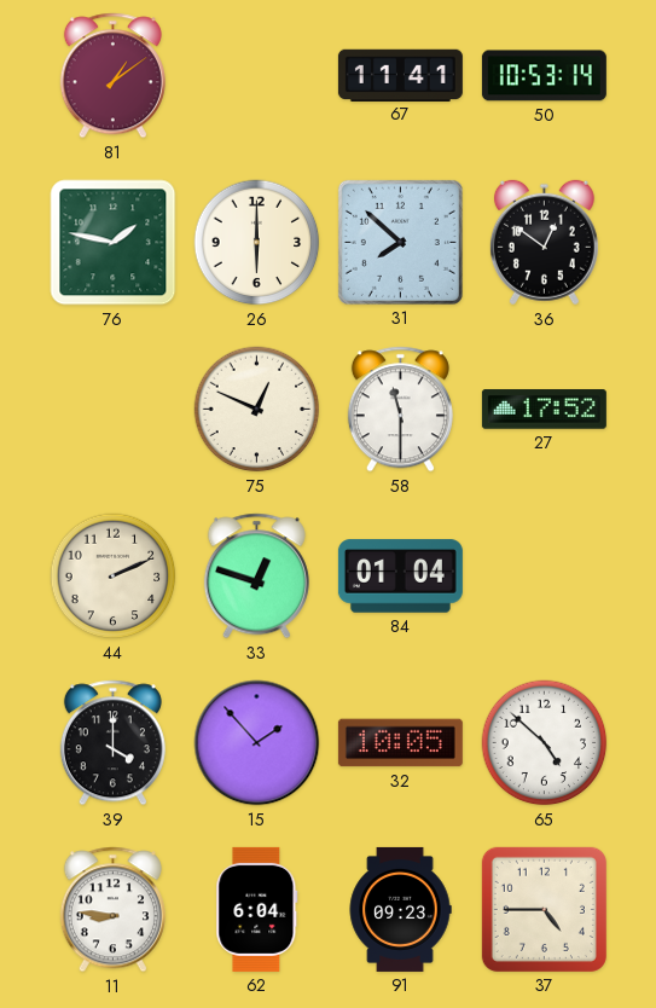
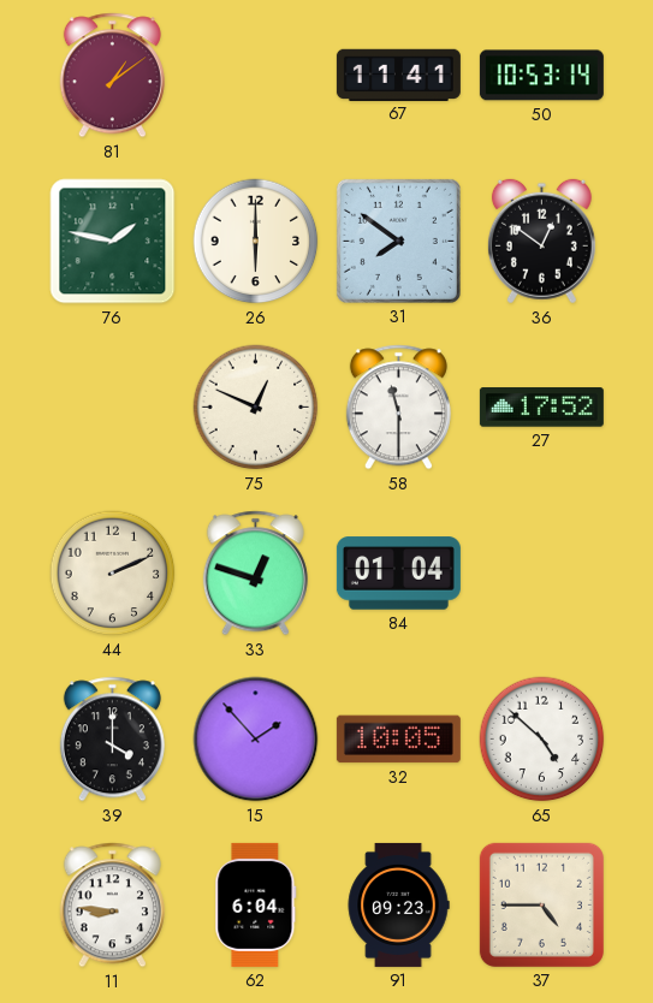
31: 7:52 -> 7:51
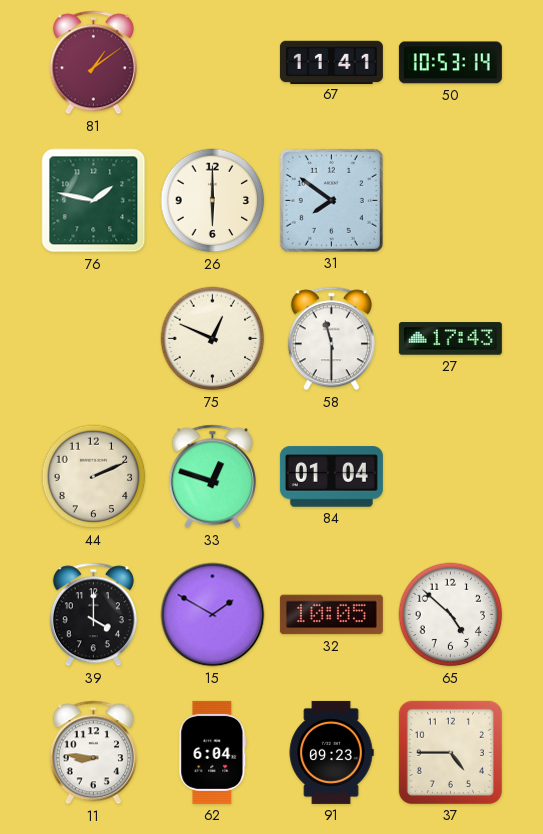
36: 12:51 -> none
27: 17:52 -> 17:43
15: 1:53 -> 1:50
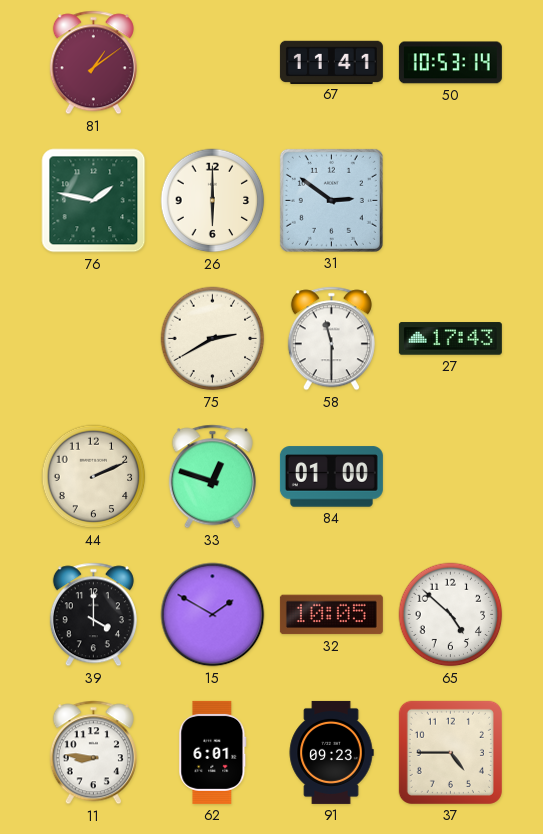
31: 7:51 -> 2:51
75: 12:49 -> 2:40
84: 01:04 -> 01:00
62: 6:04 -> 6:01
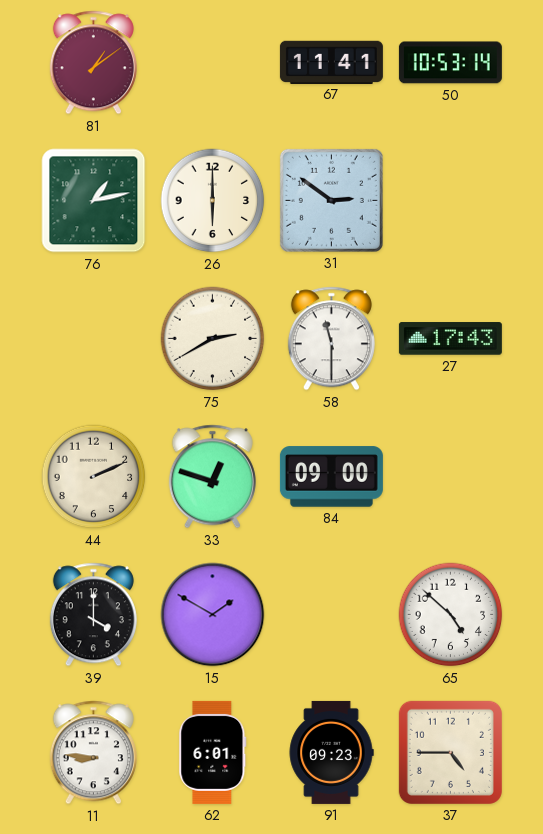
76: 1:47 -> 1:13
84: 01:00 -> 09:00
32: 10:05 -> none
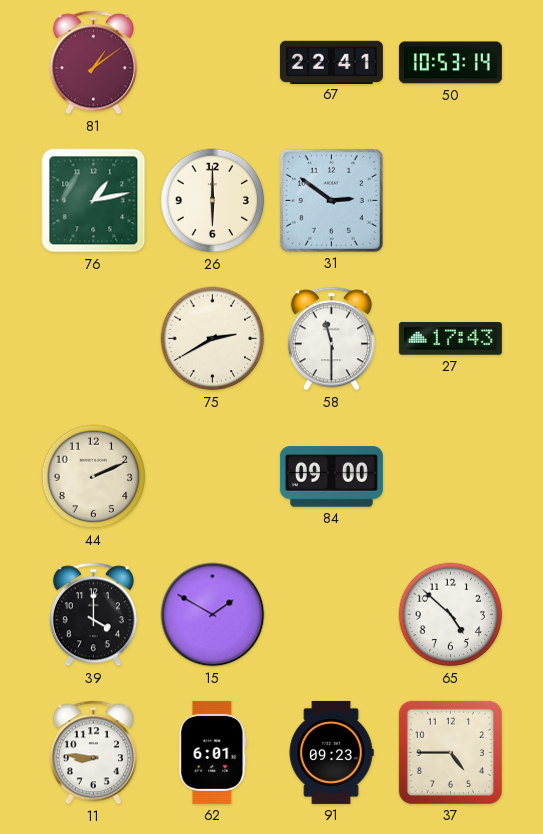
67: 11:41 -> 22:41
33: 12:48 -> none
